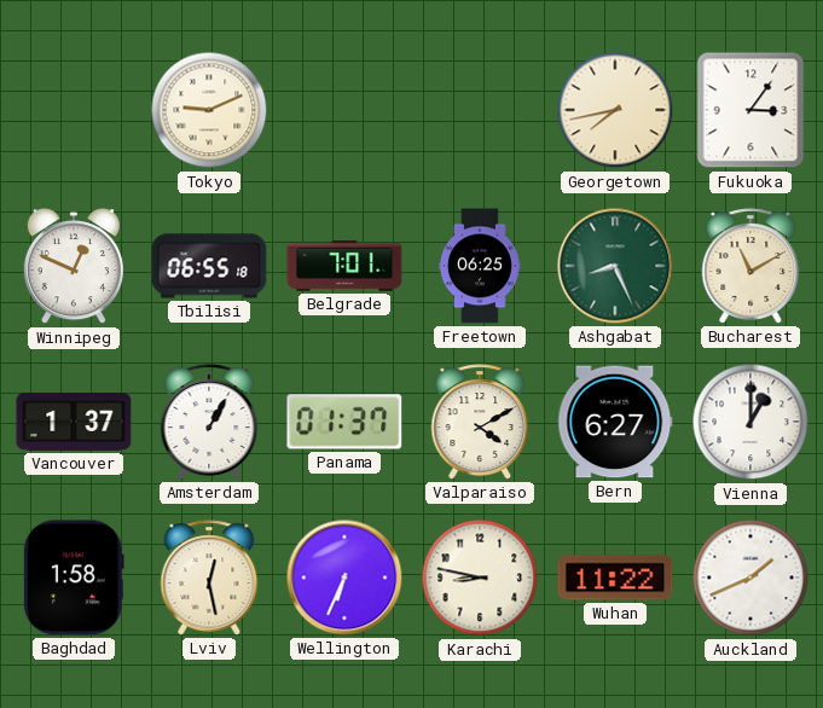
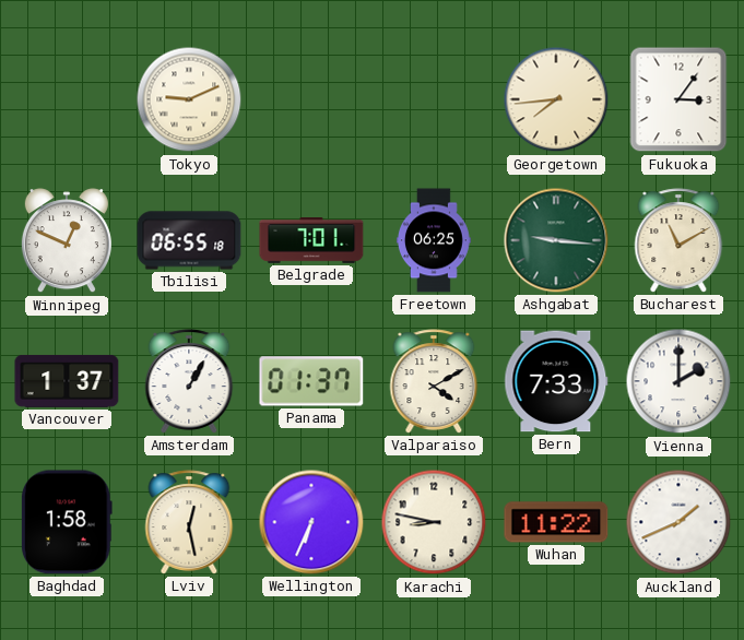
Georgetown: 7:43 -> 7:44
Ashgabat: 8:26 -> 9:16
Bern: 6:27 -> 7:33
Vienna: 1:00 -> 2:00
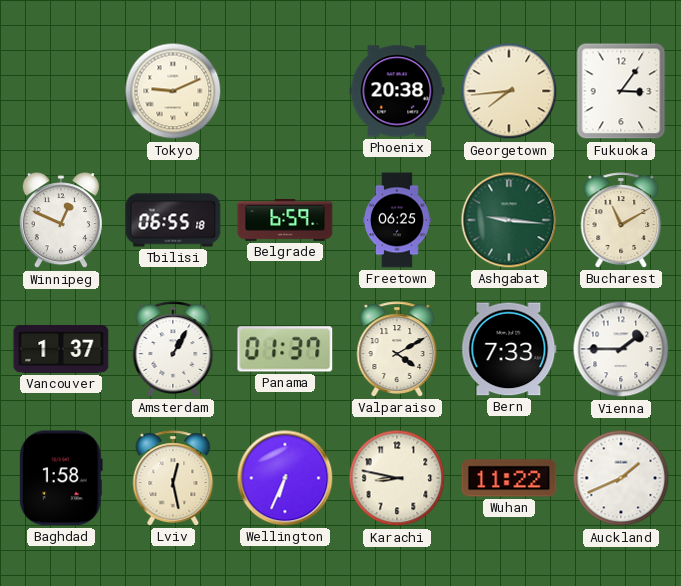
Phoenix: none -> 20:38
Belgrade: 7:01 -> 6:59
Vienna: 2:00 -> 1:45
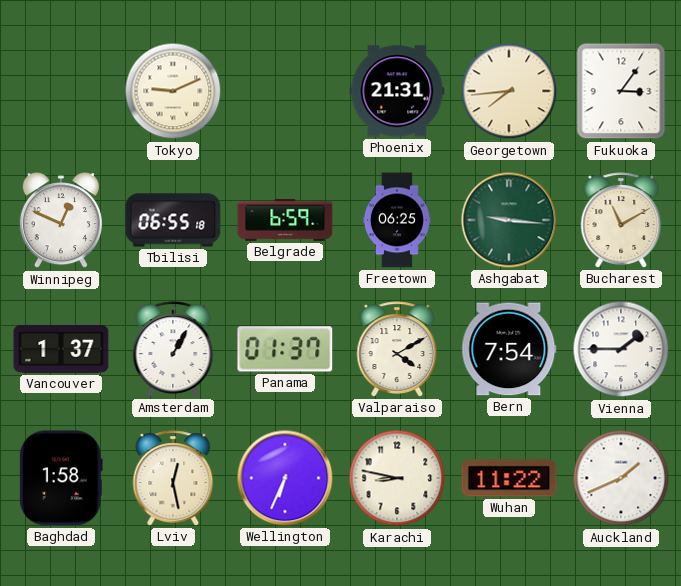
Phoenix: 20:38 -> 21:31
Bern: 7:33 -> 7:54
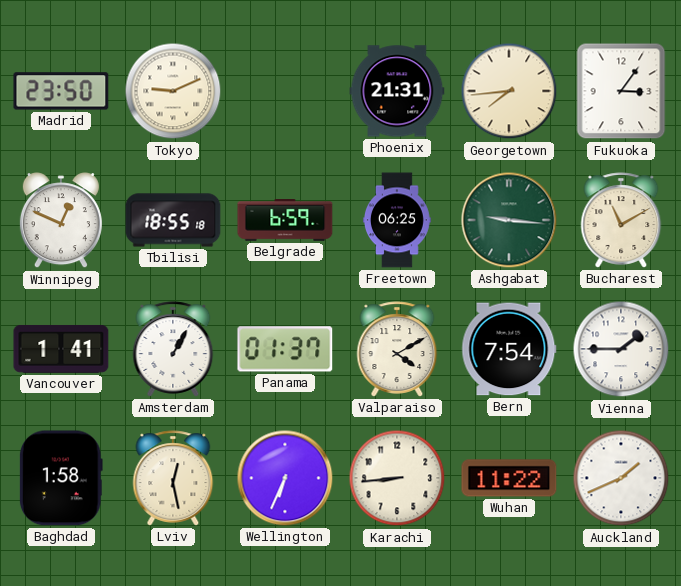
Madrid: none -> 23:50
Tbilisi: 06:55 -> 18:55
Vancouver: 1:37 -> 1:41
Karachi: 8:47 -> 8:44
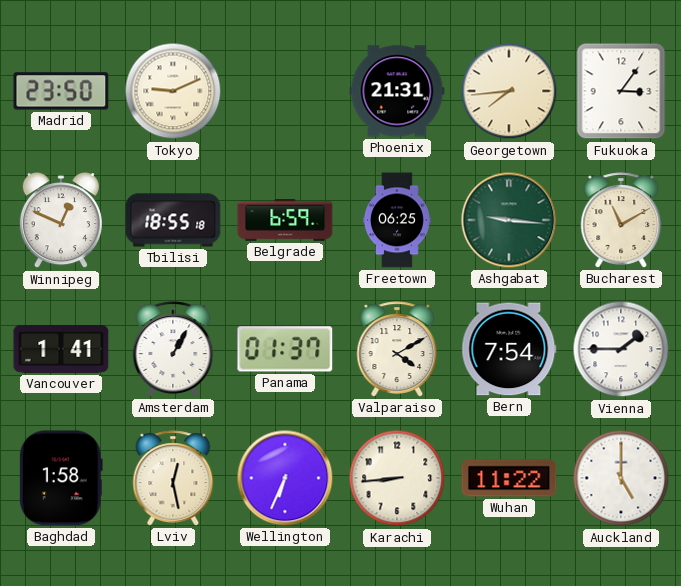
Auckland: 1:41 -> 5:00
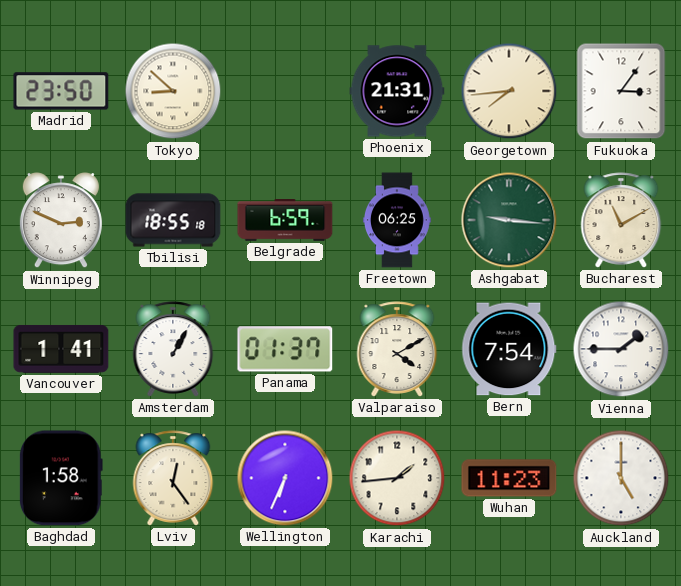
Tokyo: 9:11 -> 8:52
Winnipeg: 12:49 -> 2:49
Lviv: 12:28 -> 12:24
Karachi: 8:44 -> 1:44
Wuhan: 11:22 -> 11:23
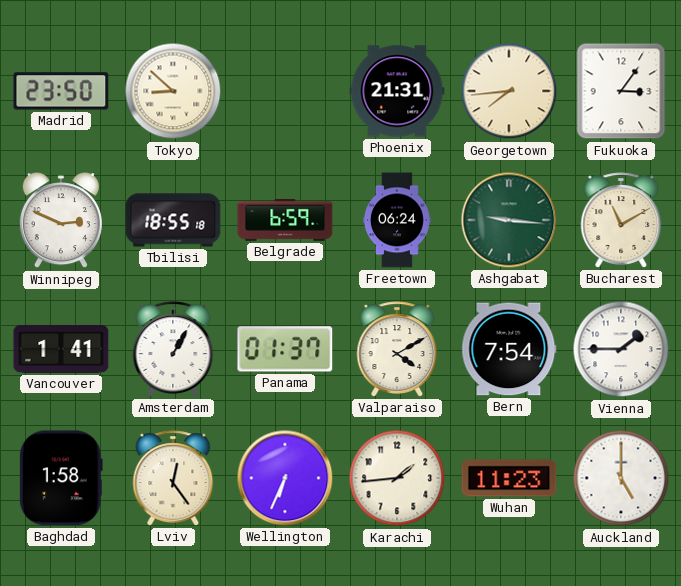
Freetown: 06:25 -> 06:24
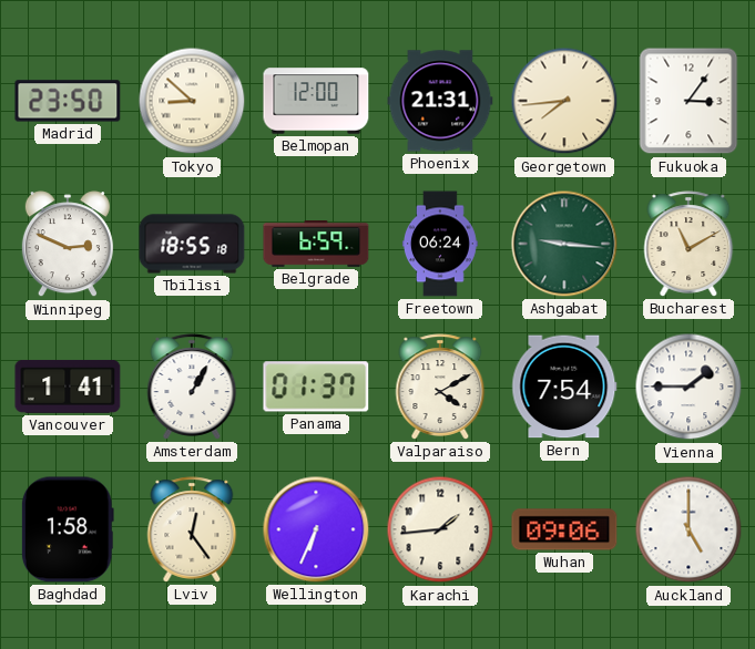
Belmopan: none -> 12:00
Wuhan: 11:23 -> 09:06
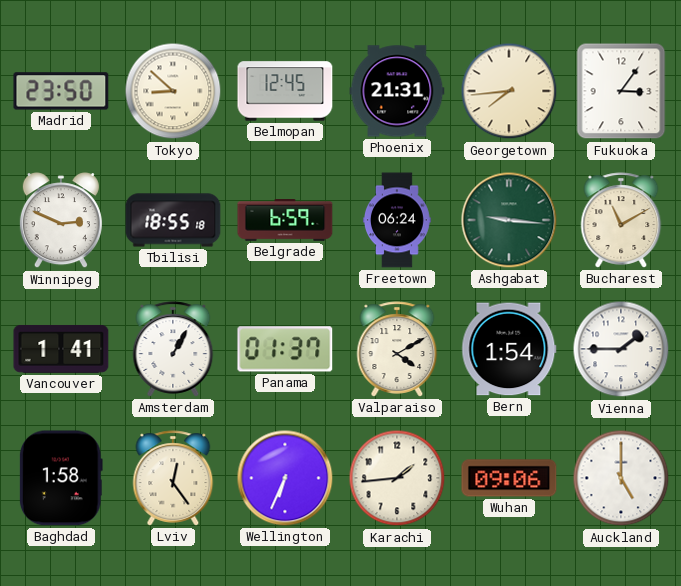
Belmopan: 12:00 -> 12:45
Bern: 7:54 -> 1:54
